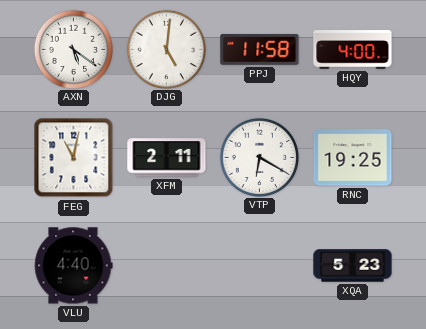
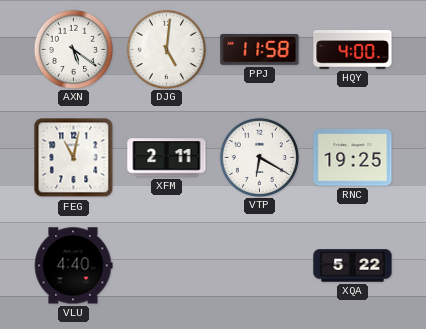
XQA: 5:23 -> 5:22
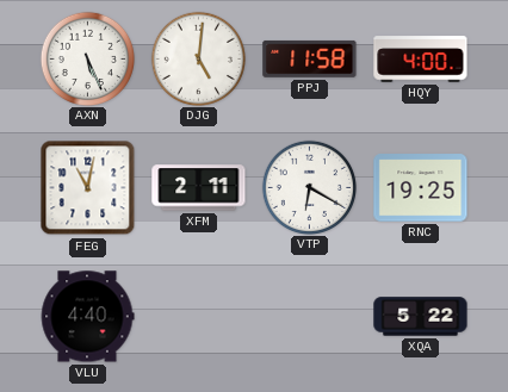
AXN: 5:21 -> 5:26
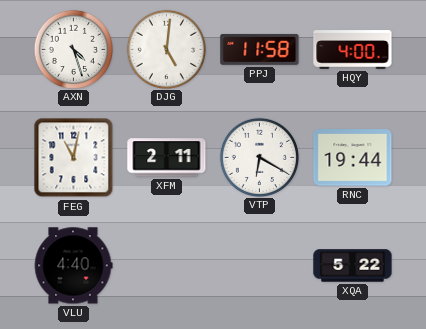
AXN: 5:26 -> 4:27
RNC: 19:25 -> 19:44
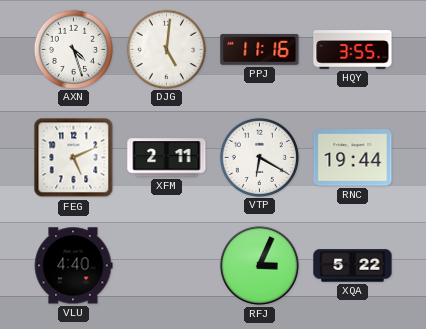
PPJ: 11:58 -> 11:16
HQY: 4:00 -> 3:55
FEG: 11:02 -> 5:11
RFJ: none -> 3:04
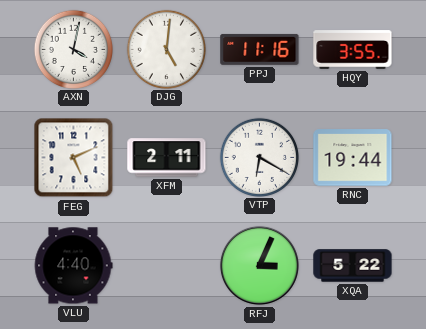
AXN: 4:27 -> 4:02
